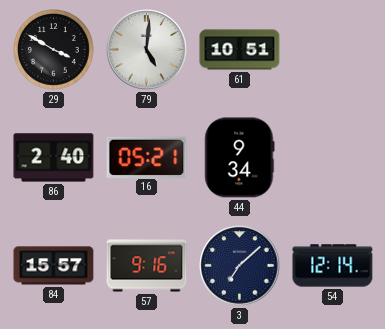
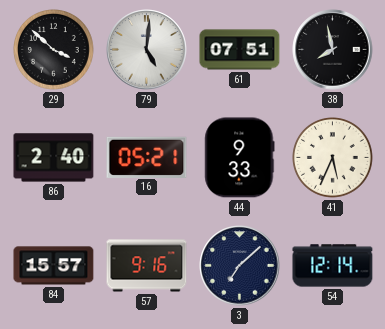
29: 3:50 -> 3:52
61: 10:51 -> 07:51
38: none -> 7:58
44: 9:34 -> 9:33
41: none -> 5:34
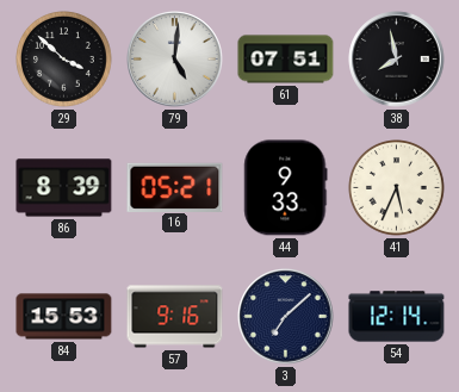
86: 2:40 -> 8:39
84: 15:57 -> 15:53
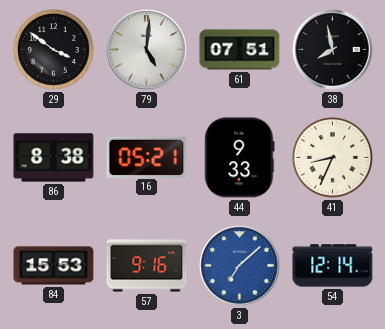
29: 3:52 -> 3:51
86: 8:39 -> 8:38
41: 5:34 -> 8:34
3 dial: navy -> blue
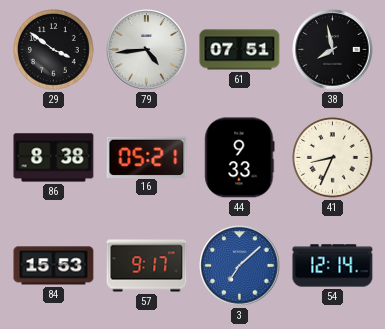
79: 5:01 -> 4:44
57: 9:16 -> 9:17
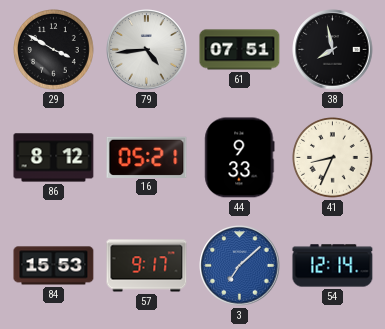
29: 3:51 -> 3:50
86: 8:38 -> 8:12
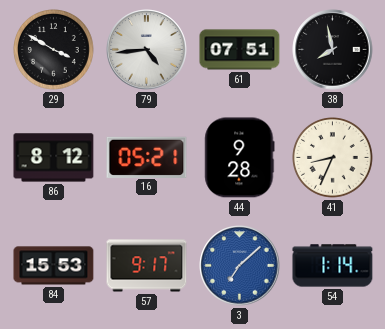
44: 9:33 -> 9:28
54: 12:14 -> 1:14
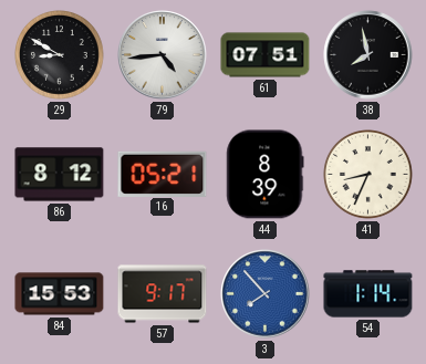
29: 3:50 -> 8:50
44: 9:28 -> 8:39
3: 7:08 -> 7:53
